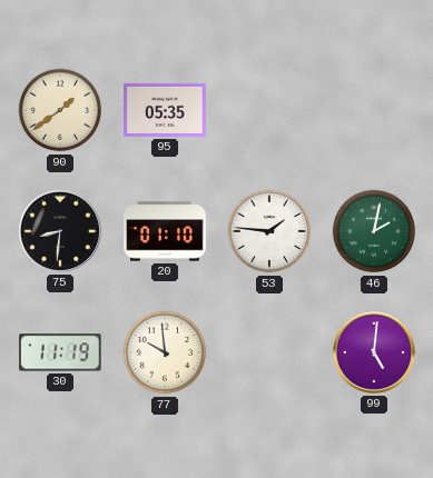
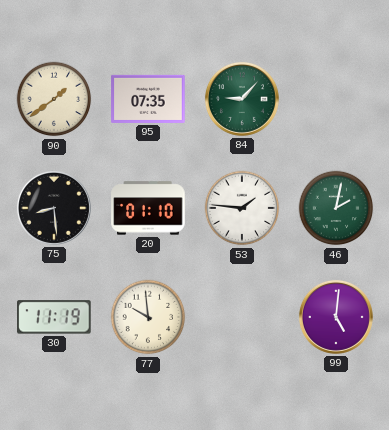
95: 05:35 -> 07:35
84: none -> 9:07
75: 8:31 -> 8:29
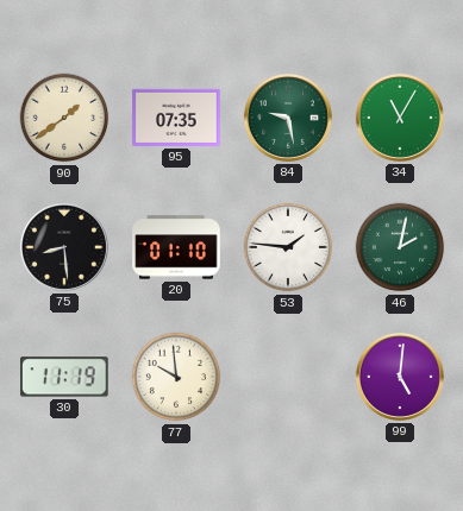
84: 9:07 -> 9:28
34: none -> 11:05
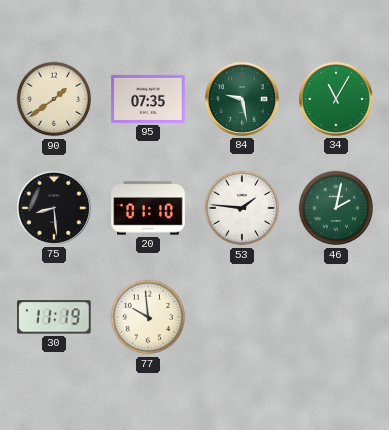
99: 5:01 -> none
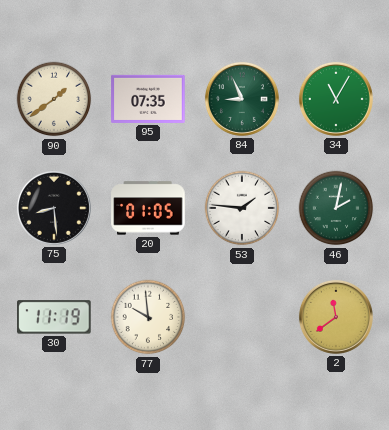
84: 9:28 -> 8:56
20: 01:10 -> 01:05
2: none -> 11:39
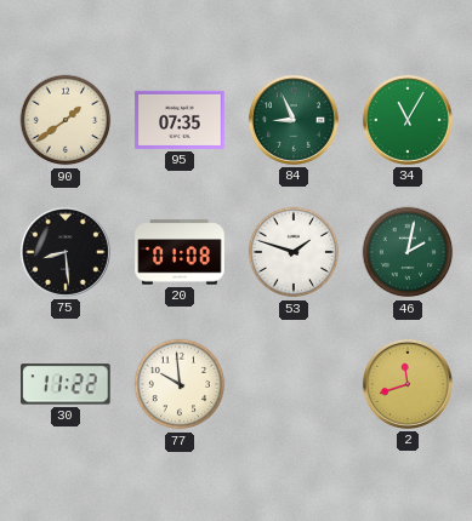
20: 01:05 -> 01:08
53: 1:46 -> 1:48
30: 11:19 -> 11:22
2: 11:39 -> 11:42
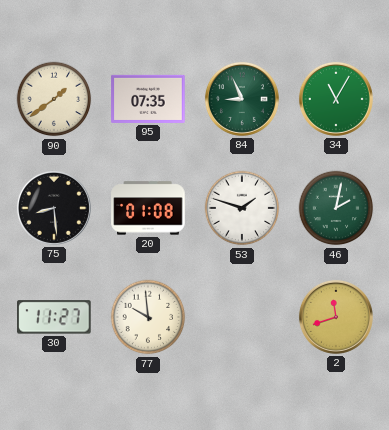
30: 11:22 -> 11:27
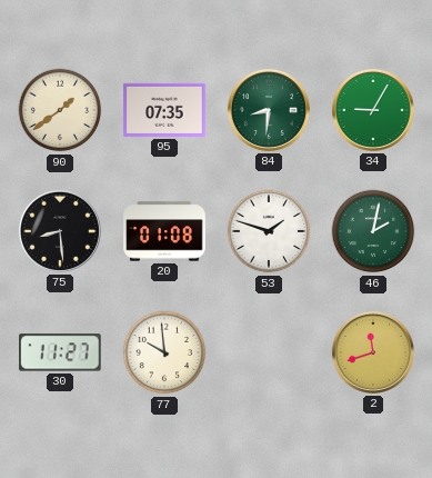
84: 8:56 -> 8:31
34: 11:05 -> 9:05
